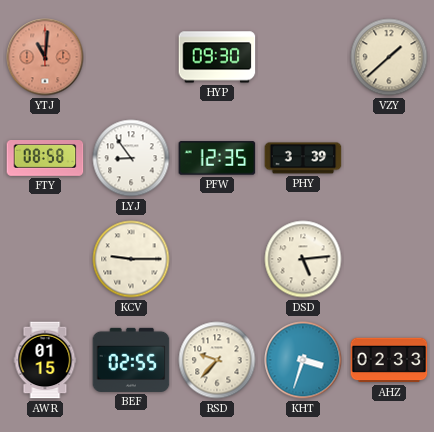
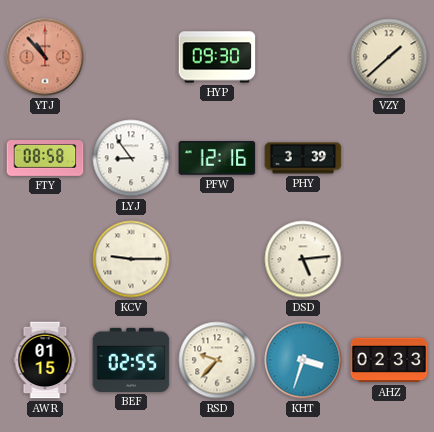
YTJ: 11:01 -> 10:53
PFW: 12:35 -> 12:16
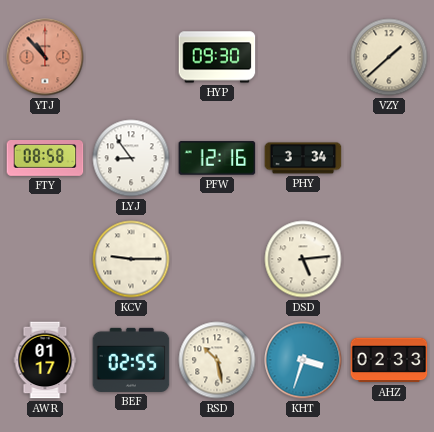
PHY: 3:39 -> 3:34
AWR: 01:15 -> 01:17
RSD: 9:37 -> 10:28
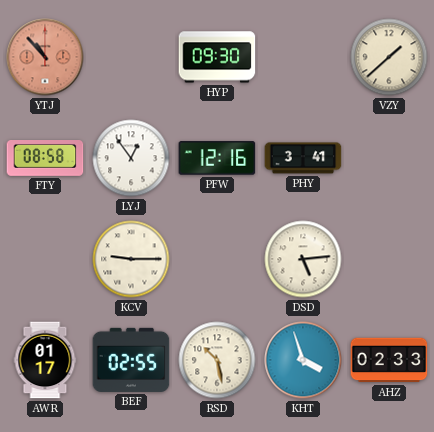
LYJ: 8:54 -> 12:54
PHY: 3:34 -> 3:41
KHT: 3:33 -> 3:57
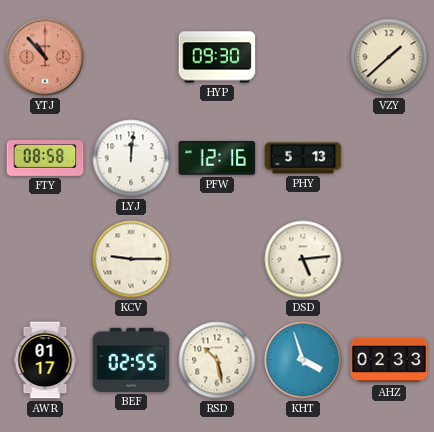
LYJ: 12:54 -> 12:01
PHY: 3:41 -> 5:13
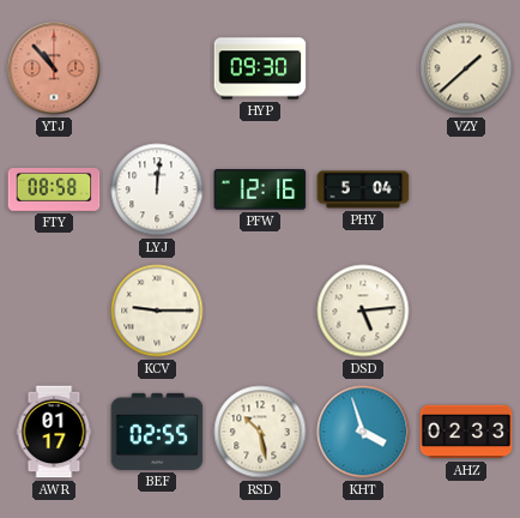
PHY: 5:13 -> 5:04
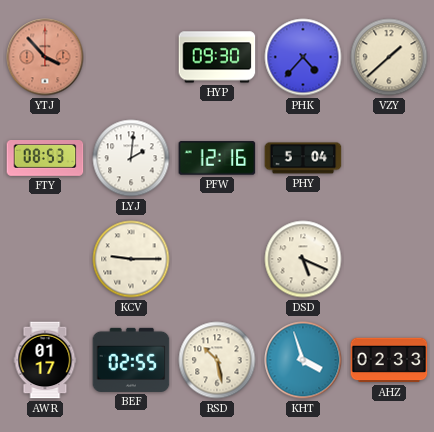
YTJ: 10:53 -> 3:53
PHK: none -> 4:37
FTY: 08:58 -> 08:53
LYJ: 12:01 -> 2:01
DSD: 5:14 -> 5:19
